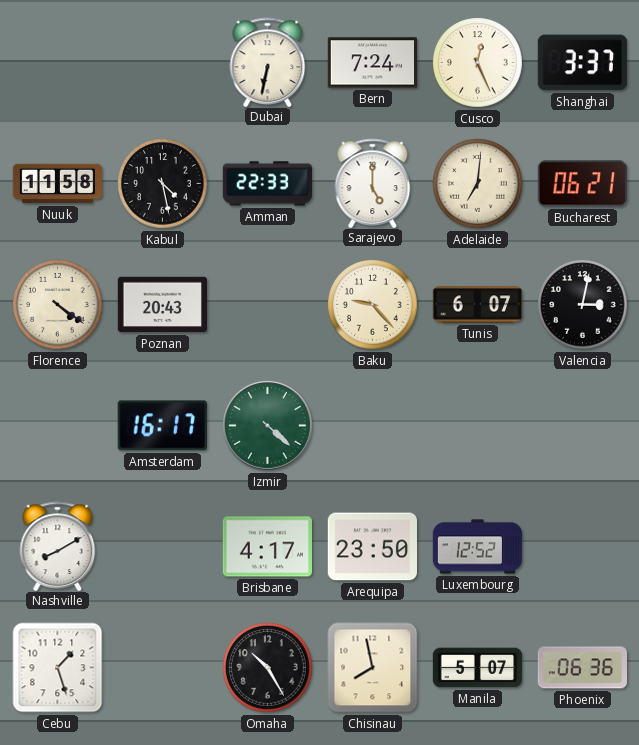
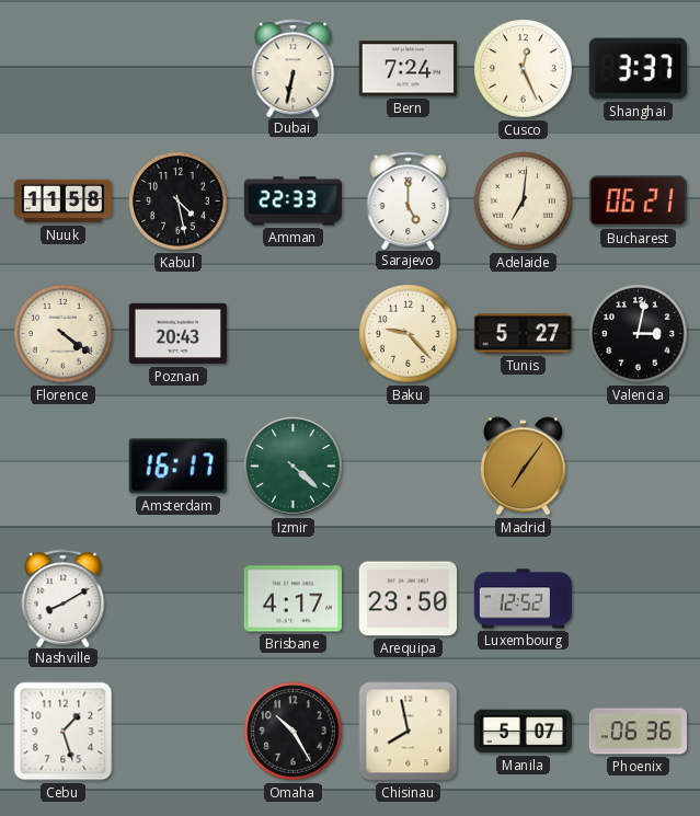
Tunis: 6:07 -> 5:27
Madrid: none -> 7:06
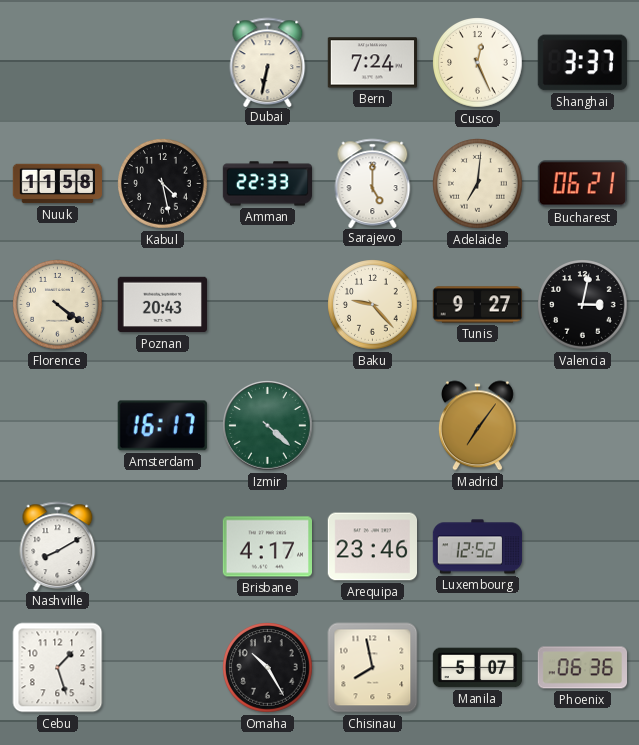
Tunis: 5:27 -> 9:27
Arequipa: 23:50 -> 23:46
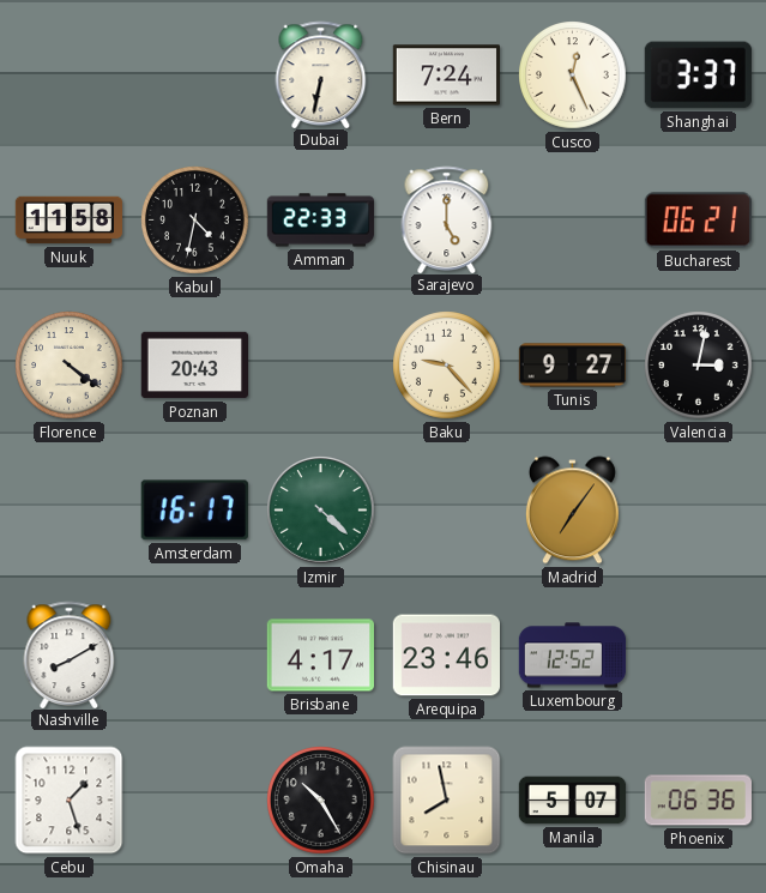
Kabul: 4:28 -> 4:32
Adelaide: 7:01 -> none
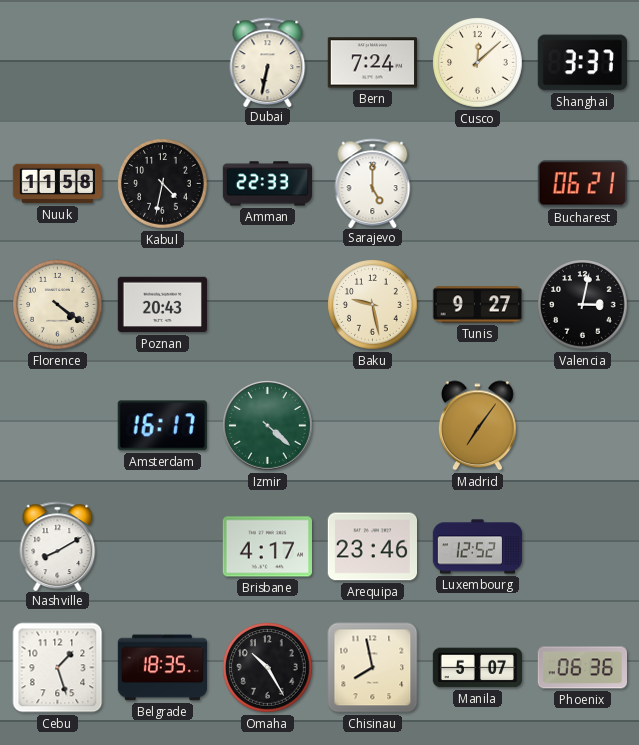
Cusco: 12:26 -> 12:08
Baku: 9:23 -> 9:28
Belgrade: none -> 18:35
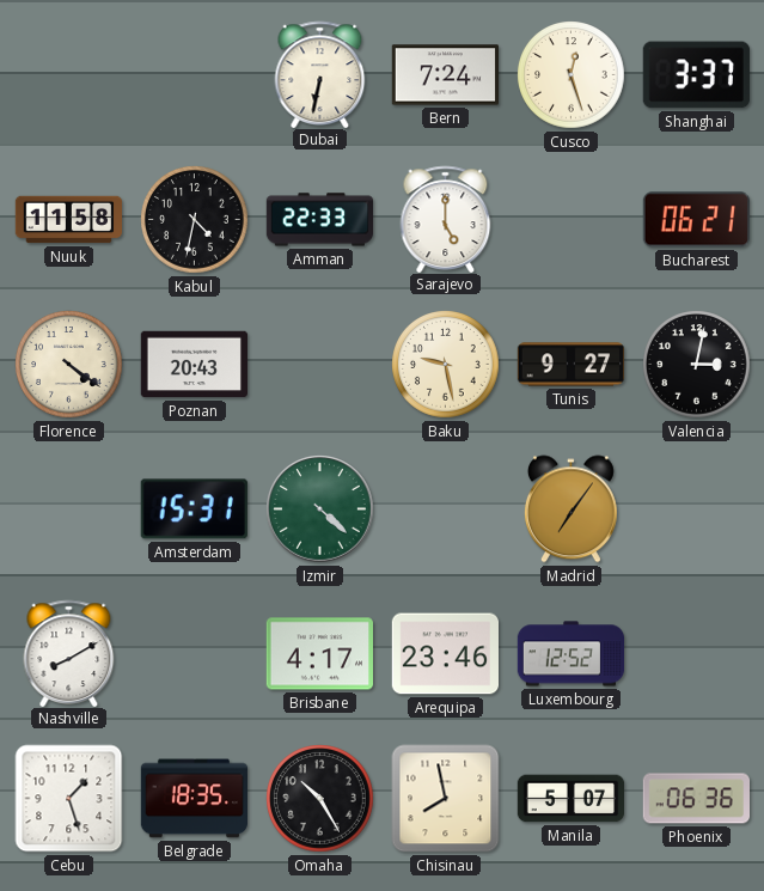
Cusco: 12:08 -> 12:27
Amsterdam: 16:17 -> 15:31
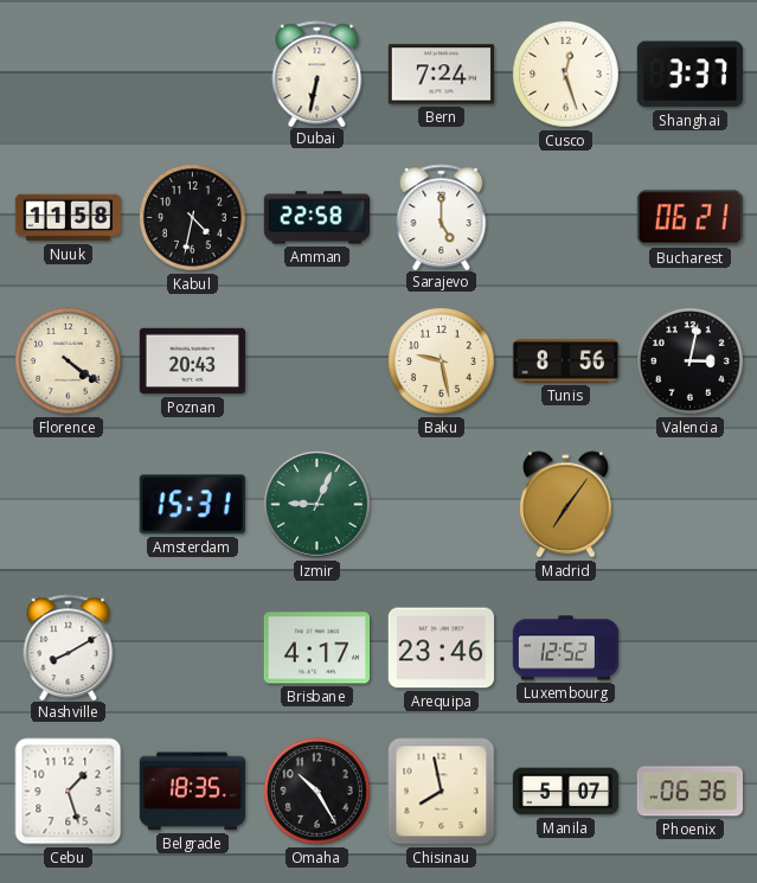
Amman: 22:33 -> 22:58
Tunis: 9:27 -> 8:56
Izmir: 4:22 -> 9:04
